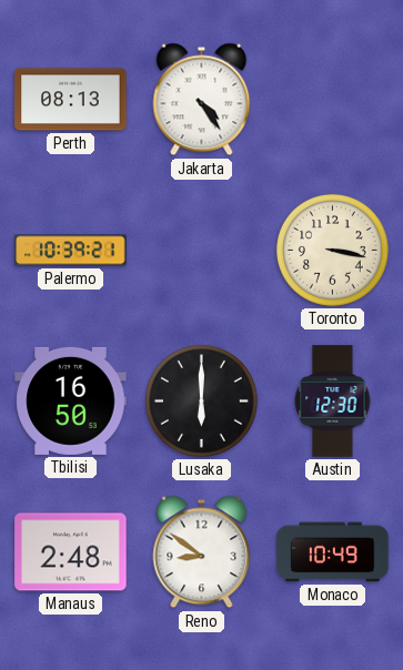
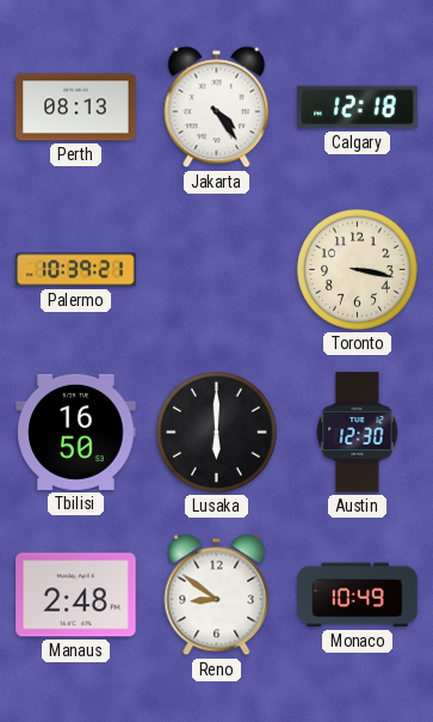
Calgary: none -> 12:18
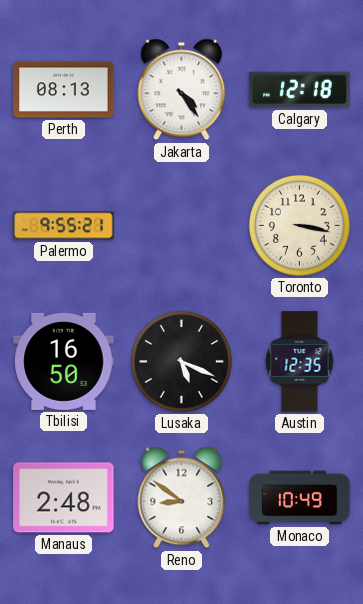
Palermo: 10:39 -> 9:55
Lusaka: 6:00 -> 5:19
Austin: 12:30 -> 12:35
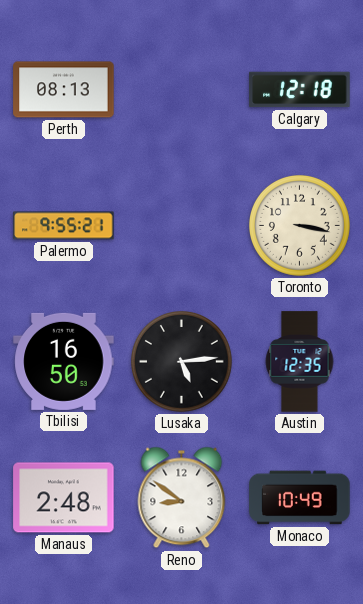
Jakarta: 4:24 -> none
Lusaka: 5:19 -> 5:14
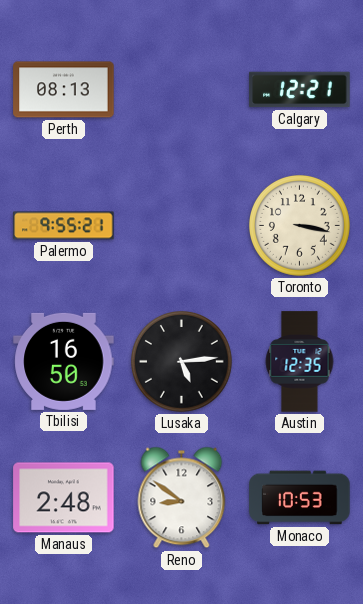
Calgary: 12:18 -> 12:21
Monaco: 10:49 -> 10:53
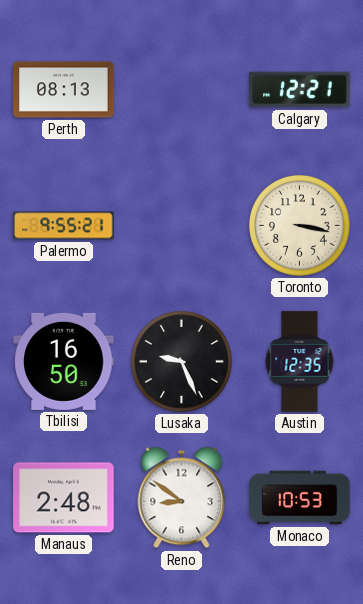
Lusaka: 5:14 -> 9:26
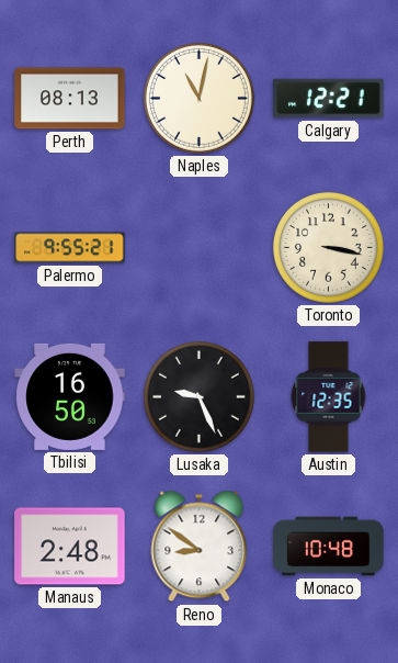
Naples: none -> 11:02
Monaco: 10:53 -> 10:48
